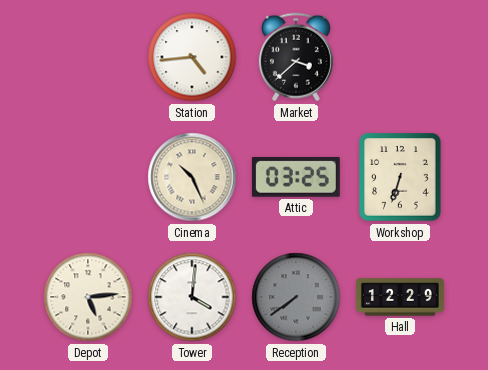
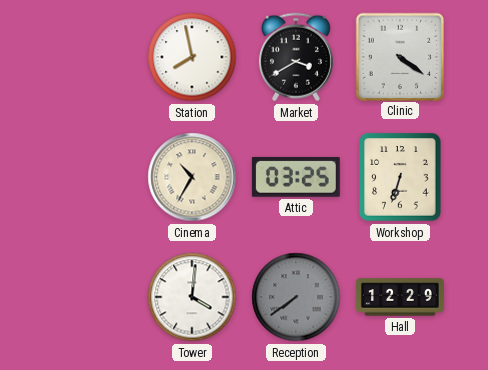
Station: 4:44 -> 7:58
Market: 3:38 -> 3:40
Clinic: none -> 4:21
Cinema: 10:26 -> 10:35
Depot: 5:14 -> none
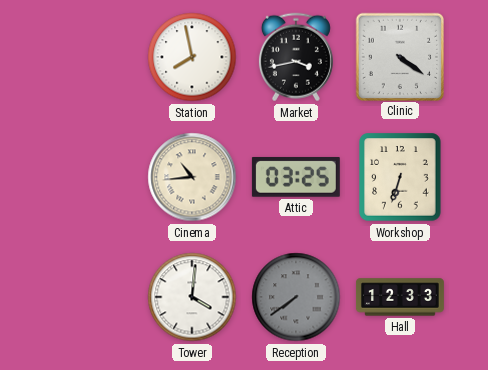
Market: 3:40 -> 3:43
Cinema: 10:35 -> 10:44
Hall: 12:29 -> 12:33
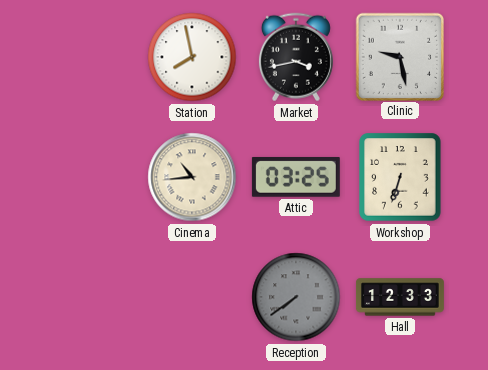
Clinic: 4:21 -> 9:28
Tower: 4:01 -> none
